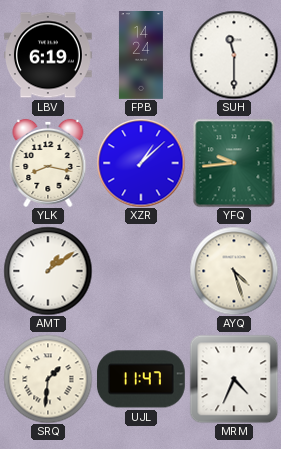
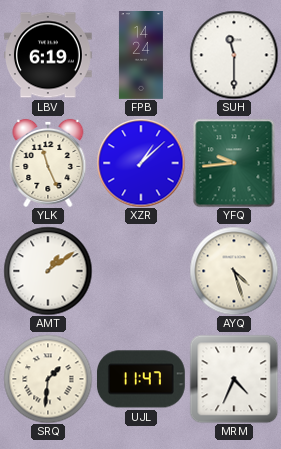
YLK: 8:17 -> 11:26
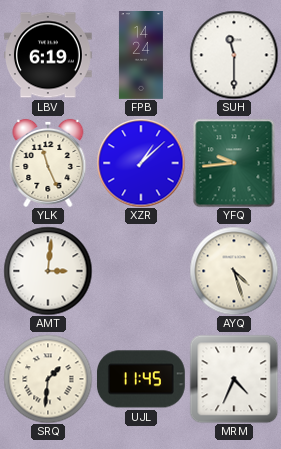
AMT: 1:09 -> 3:01
UJL: 11:47 -> 11:45
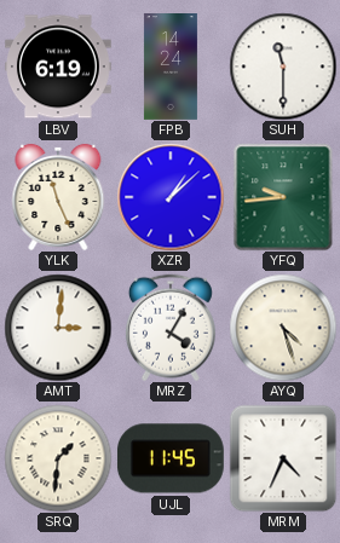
MRZ: none -> 4:05
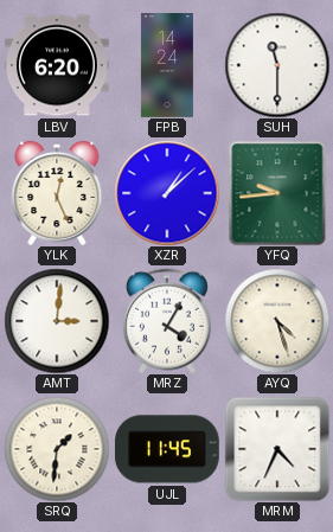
LBV: 6:19 -> 6:20
YLK: 11:26 -> 12:26
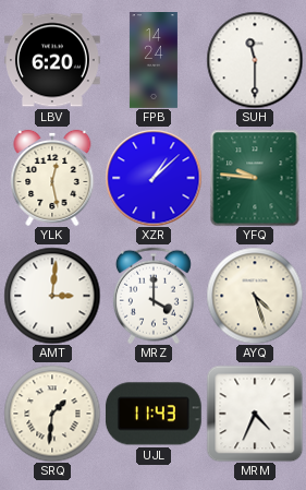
YLK: 12:26 -> 12:28
YFQ: 9:44 -> 9:46
MRZ: 4:05 -> 4:00
UJL: 11:45 -> 11:43
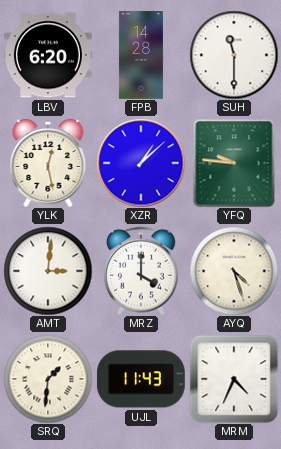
FPB: 14:24 -> 14:28
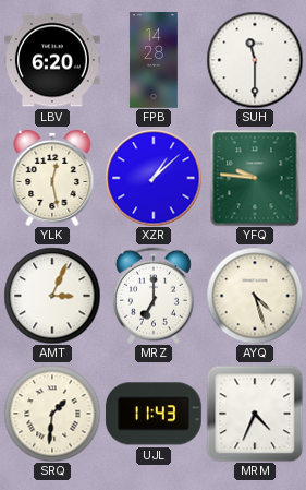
AMT: 3:01 -> 3:04
MRZ: 4:00 -> 7:00
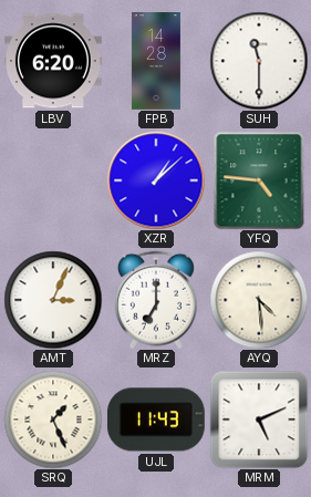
YLK: 12:28 -> none
YFQ: 9:46 -> 4:46
AYQ: 4:27 -> 4:29
SRQ: 1:31 -> 1:26
MRM: 4:34 -> 5:11
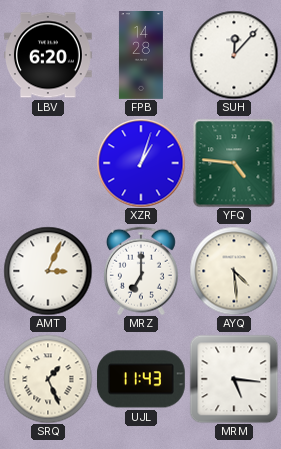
SUH: 11:30 -> 12:07
XZR: 1:08 -> 1:03
MRM: 5:11 -> 5:16
